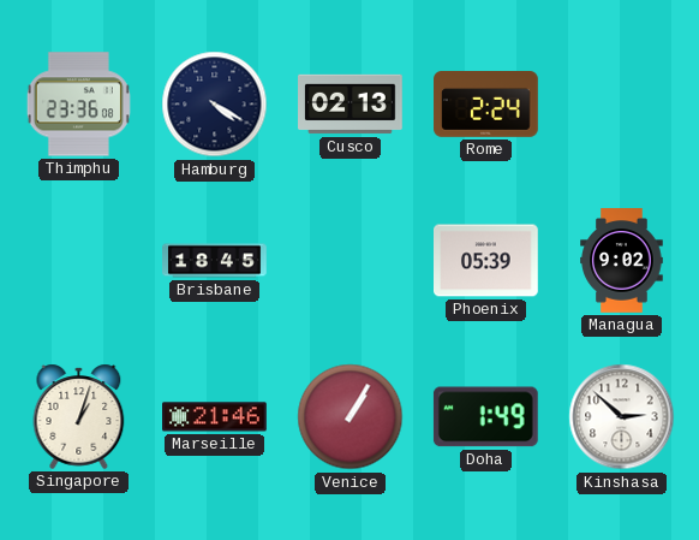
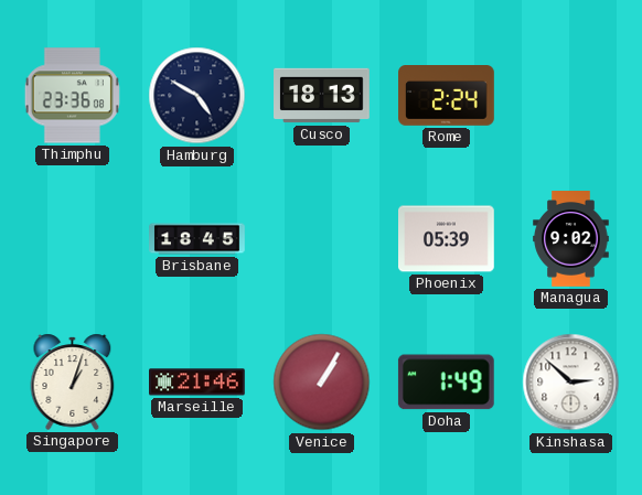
Hamburg: 4:20 -> 4:50
Cusco: 02:13 -> 18:13
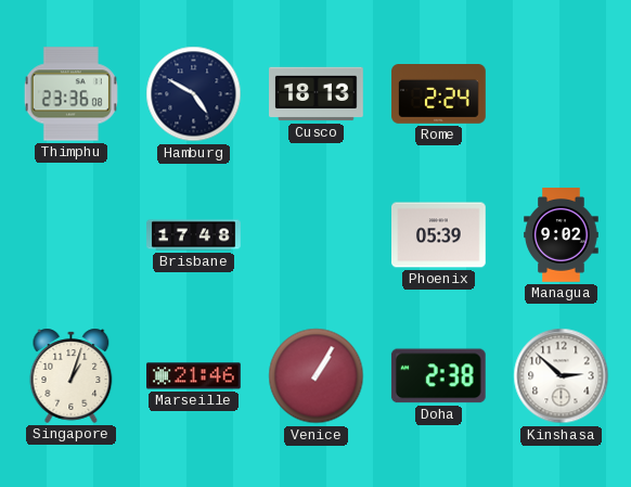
Brisbane: 18:45 -> 17:48
Doha: 1:49 -> 2:38
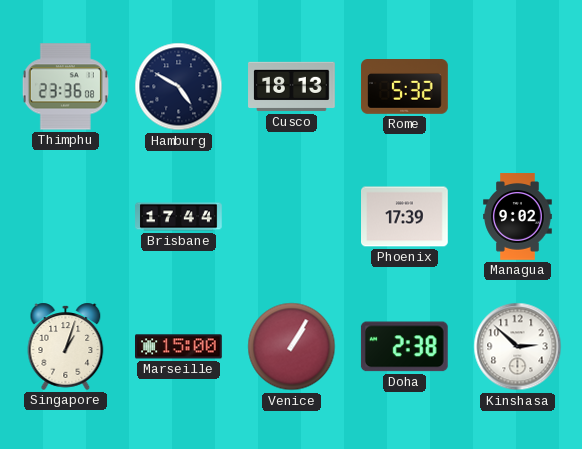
Rome: 2:24 -> 5:32
Brisbane: 17:48 -> 17:44
Phoenix: 05:39 -> 17:39
Marseille: 21:46 -> 15:00
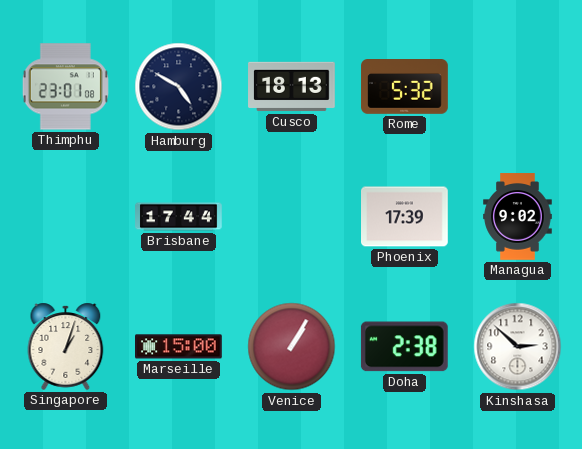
Thimphu: 23:36 -> 23:01
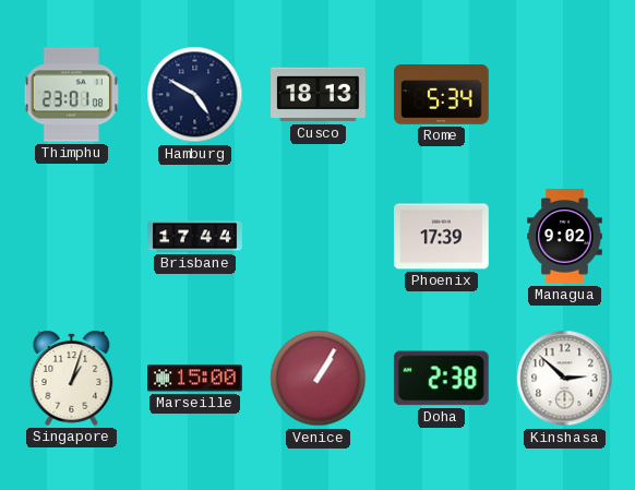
Rome: 5:32 -> 5:34
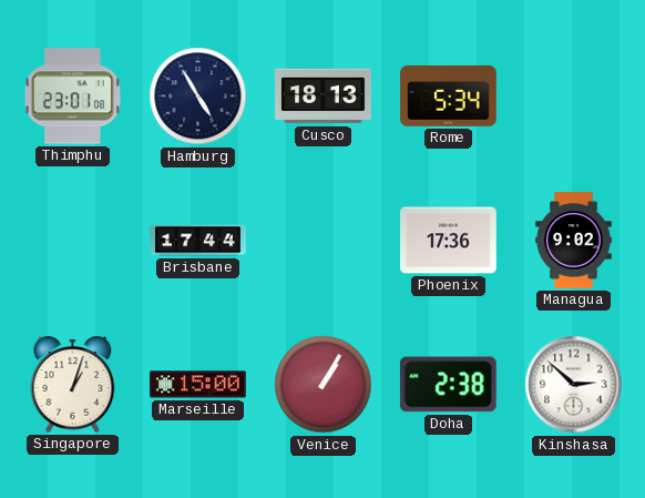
Hamburg: 4:50 -> 4:55
Phoenix: 17:39 -> 17:36
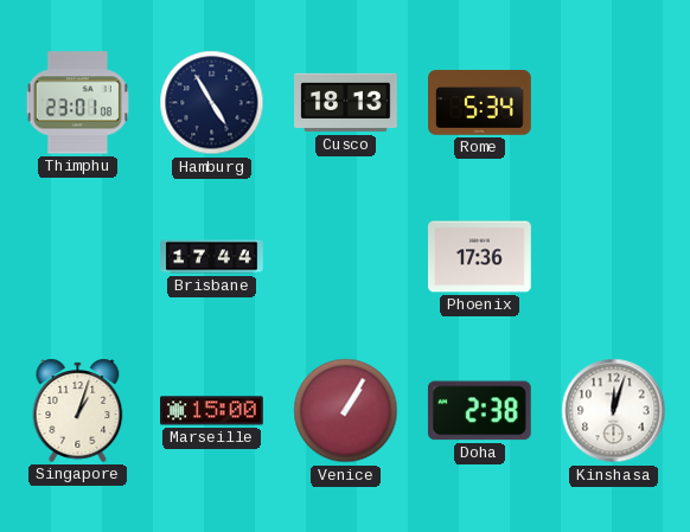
Managua: 9:02 -> none
Kinshasa: 2:52 -> 12:03
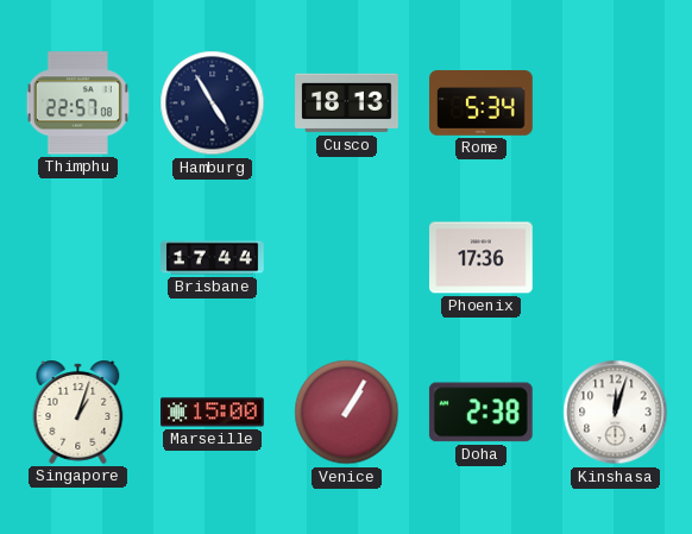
Thimphu: 23:01 -> 22:57
